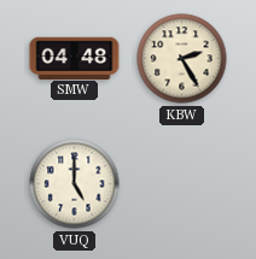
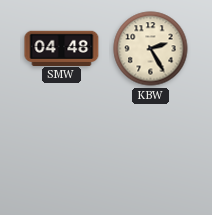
VUQ: 5:00 -> none
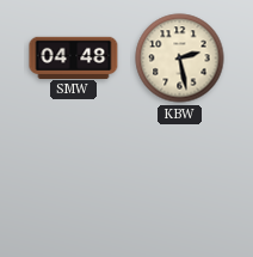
KBW: 2:25 -> 2:28
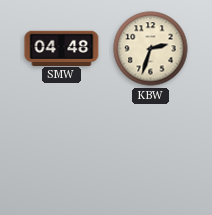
KBW: 2:28 -> 2:33
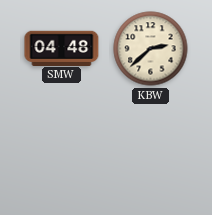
KBW: 2:33 -> 2:38
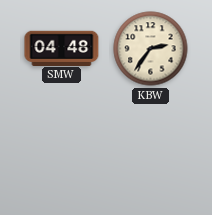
KBW: 2:38 -> 2:36
